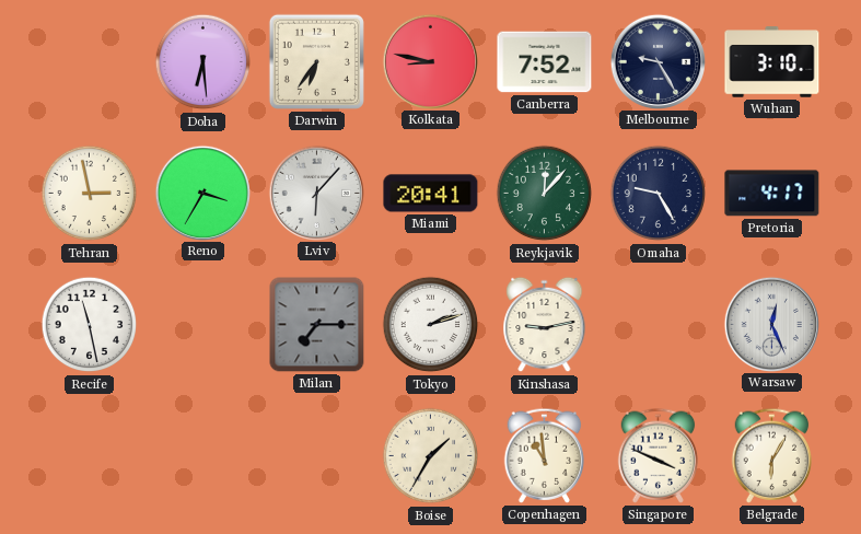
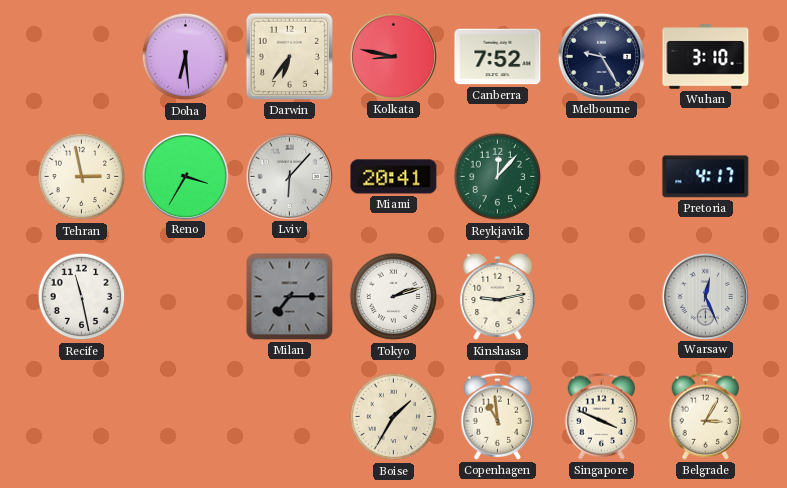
Omaha: 9:25 -> none
Belgrade: 6:05 -> 3:05
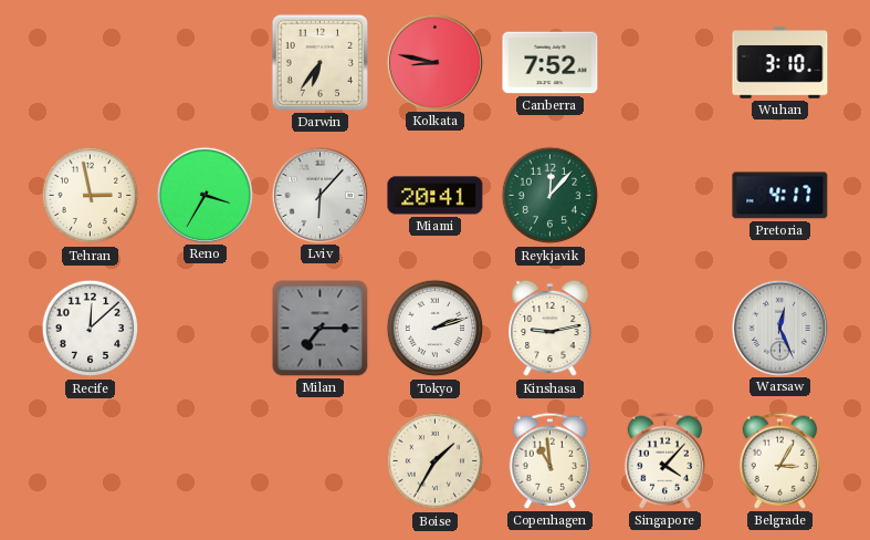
Doha: 6:29 -> none
Melbourne: 9:25 -> none
Recife: 11:28 -> 12:08
Singapore: 3:49 -> 4:07
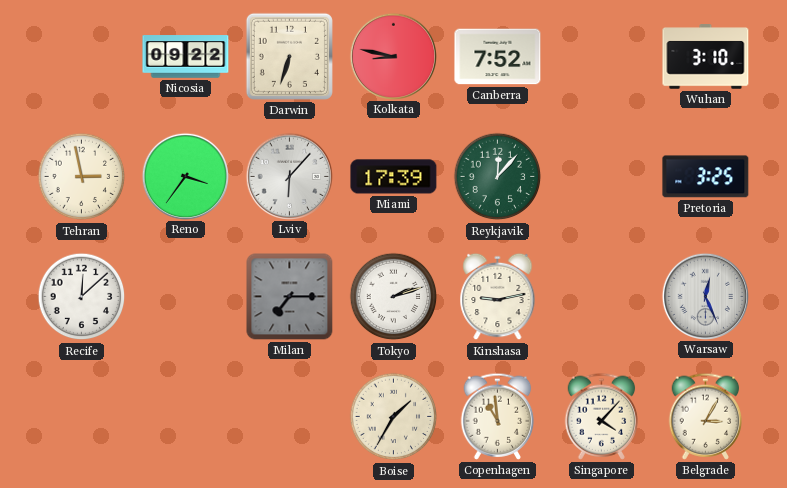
Nicosia: none -> 09:22
Darwin: 6:36 -> 6:33
Reno: 3:35 -> 3:36
Miami: 20:41 -> 17:39
Pretoria: 4:17 -> 3:25
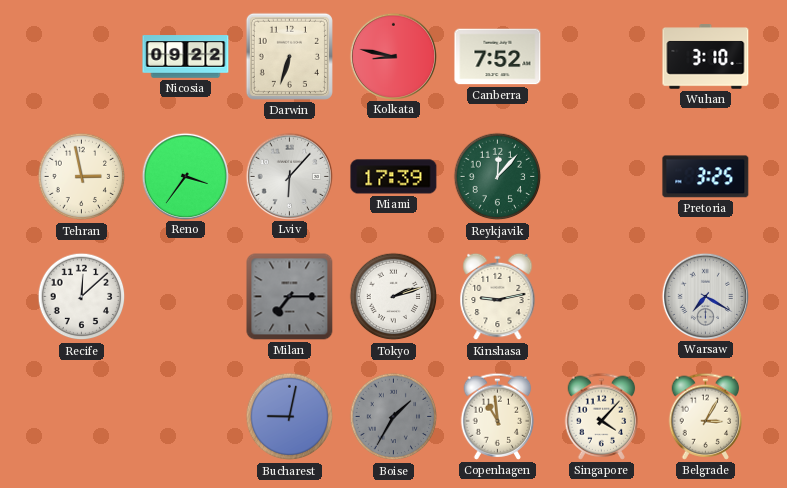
Warsaw: 12:26 -> 7:20
Bucharest: none -> 9:02
Boise dial: cream -> grey
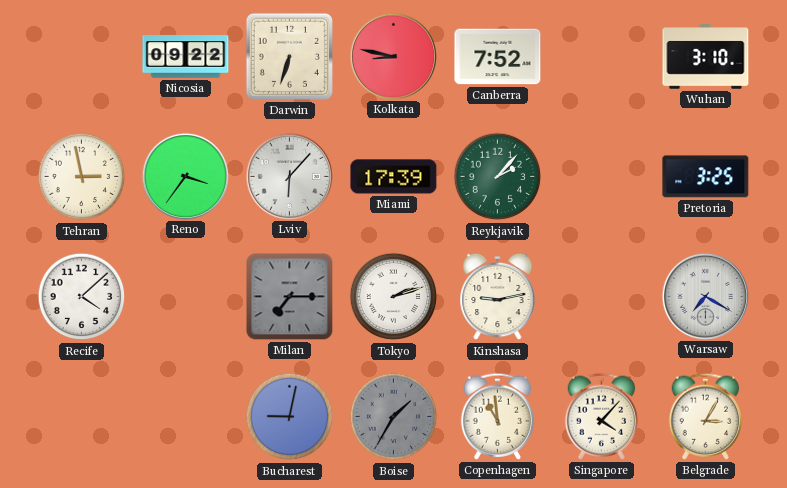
Reykjavik: 12:07 -> 2:07
Recife: 12:08 -> 4:08
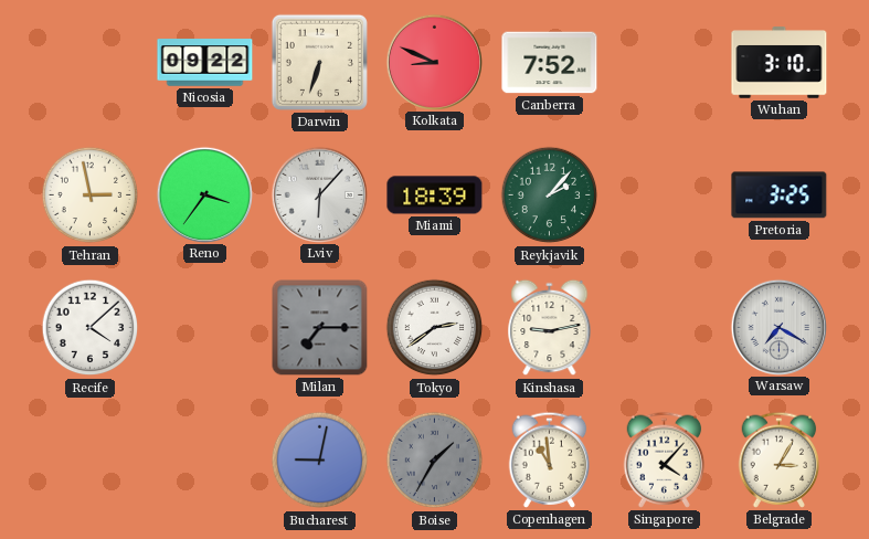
Kolkata: 8:47 -> 8:49
Miami: 17:39 -> 18:39
Tokyo: 2:12 -> 2:39
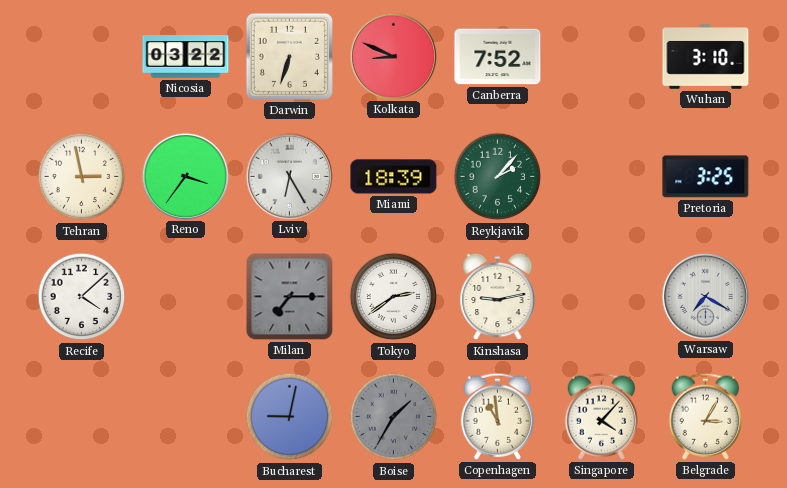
Nicosia: 09:22 -> 03:22
Lviv: 6:07 -> 6:25
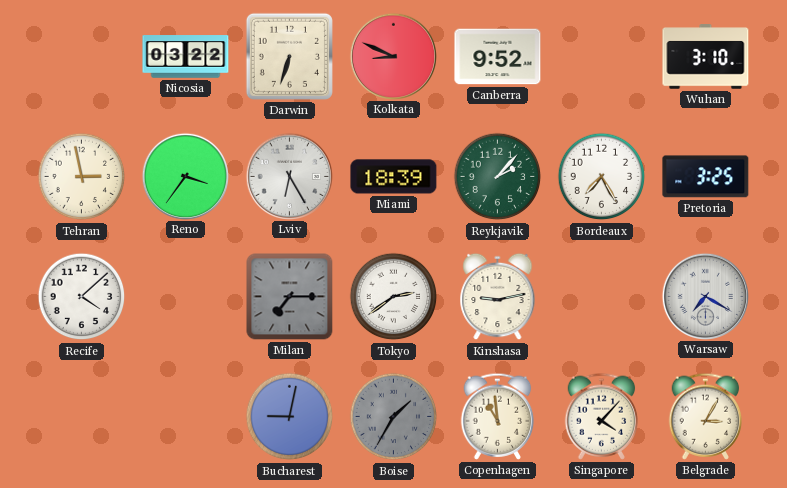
Canberra: 7:52 -> 9:52
Bordeaux: none -> 7:25
